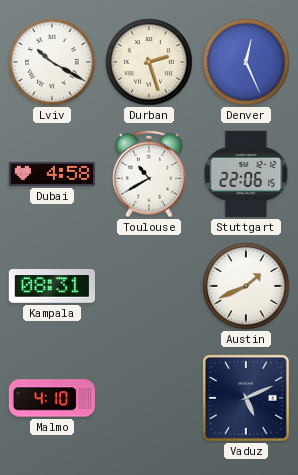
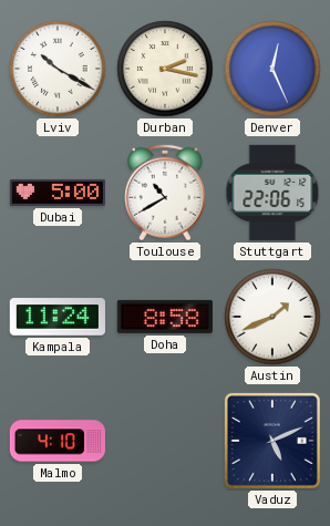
Durban: 2:27 -> 2:17
Dubai: 4:58 -> 5:00
Kampala: 08:31 -> 11:24
Doha: none -> 8:58
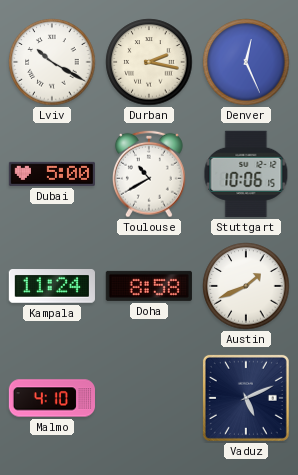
Stuttgart: 22:06 -> 10:06
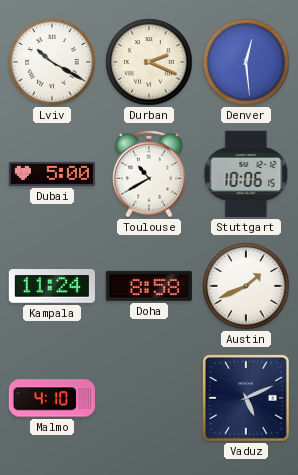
Durban: 2:17 -> 2:19
Denver: 12:26 -> 12:29
